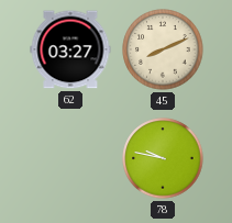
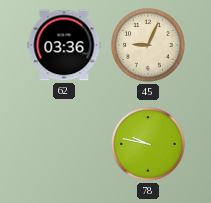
62: 03:27 -> 03:36
45: 8:11 -> 9:04
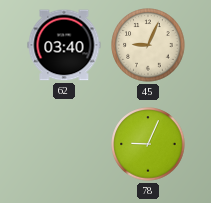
62: 03:36 -> 03:40
78: 9:47 -> 9:04
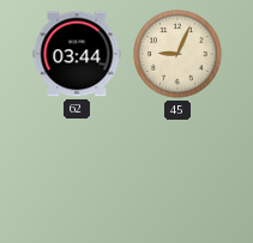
62: 03:40 -> 03:44
78: 9:04 -> none
